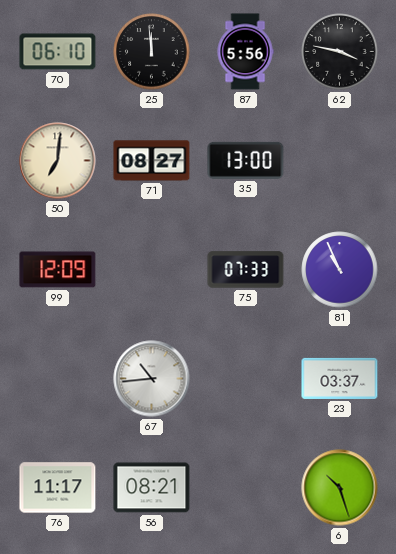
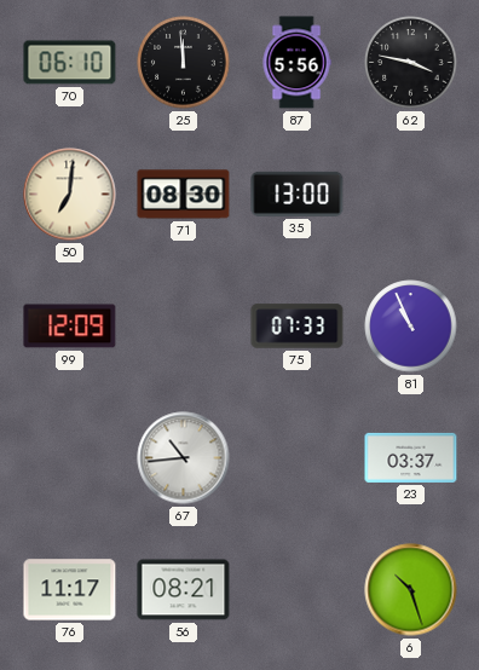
71: 08:27 -> 08:30
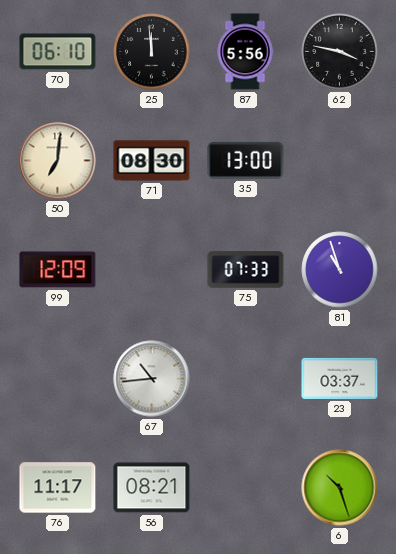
81: 10:56 -> 10:57
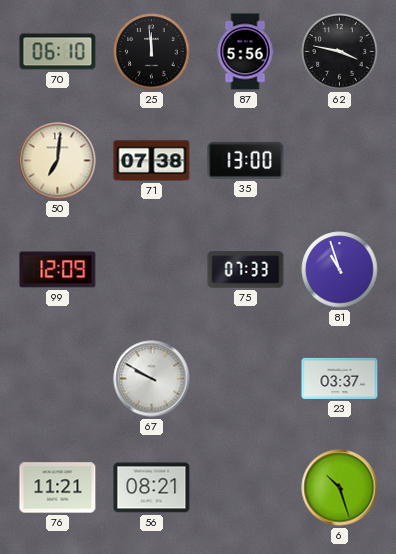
71: 08:30 -> 07:38
67: 10:44 -> 9:50
76: 11:17 -> 11:21
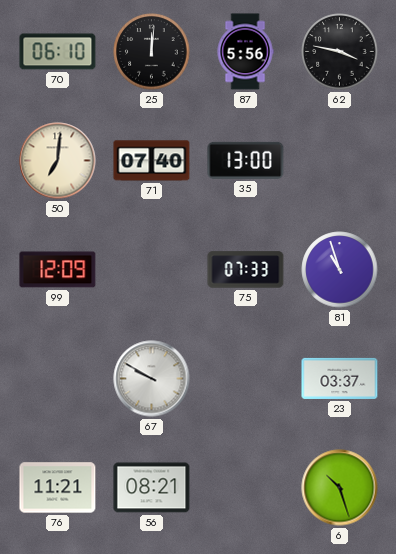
25: 11:59 -> 12:01
71: 07:38 -> 07:40
